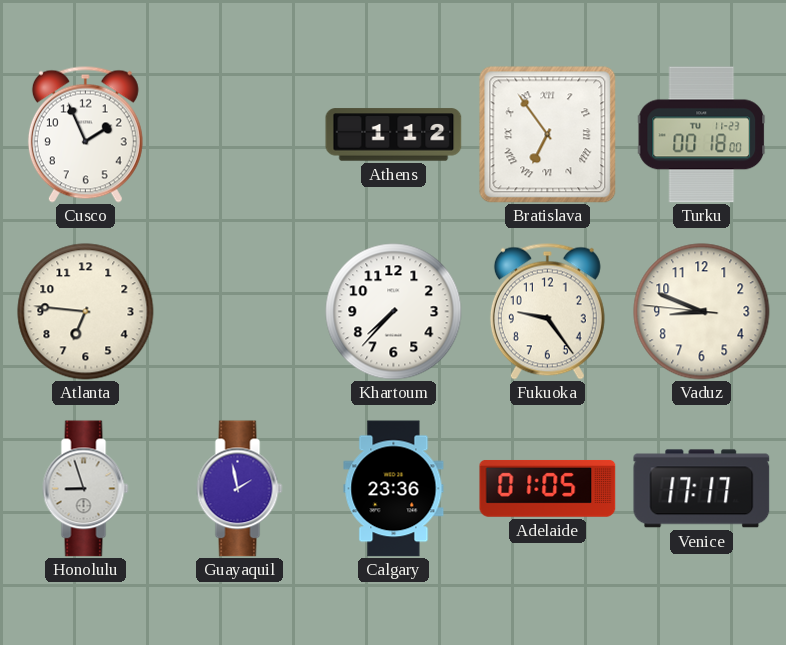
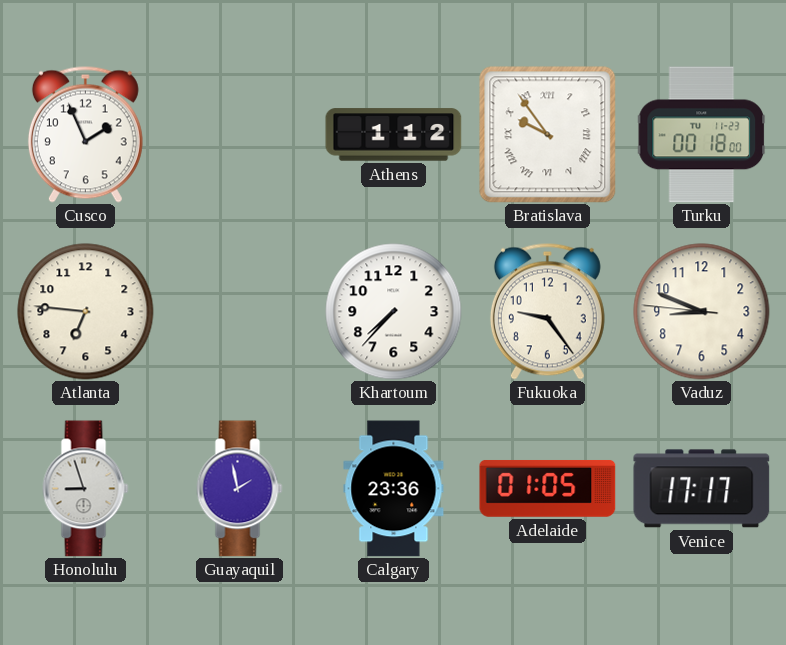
Bratislava: 6:54 -> 9:54
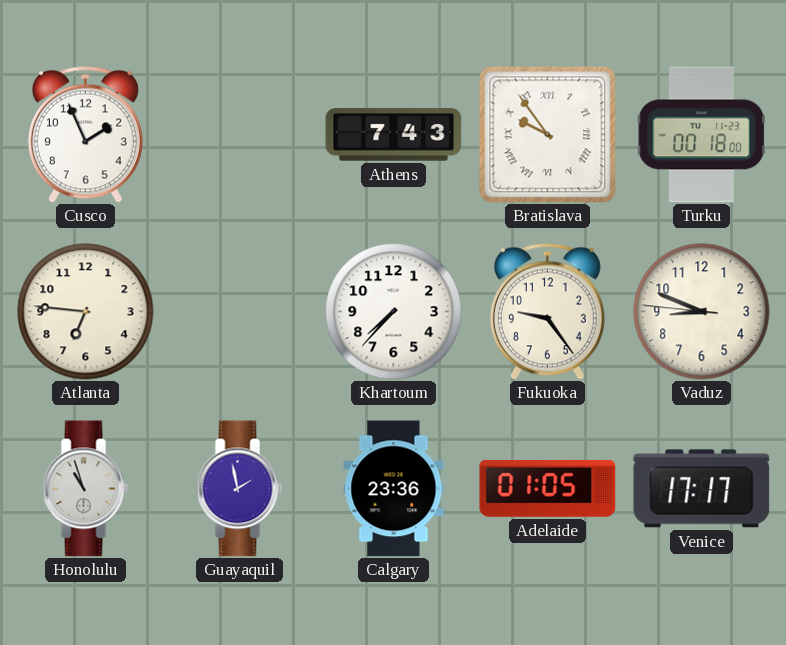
Athens: 1:12 -> 7:43
Honolulu: 8:57 -> 10:57
